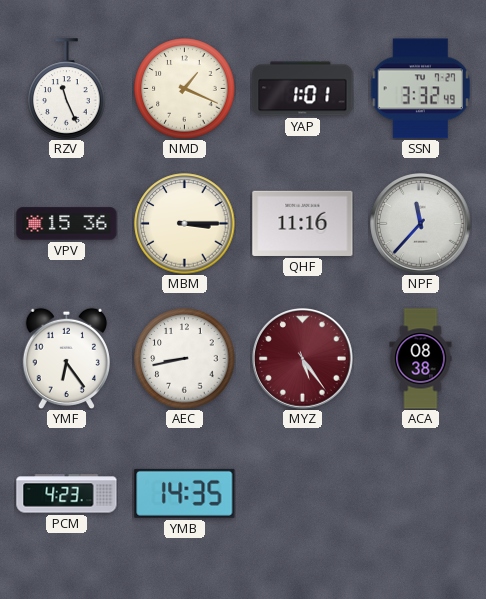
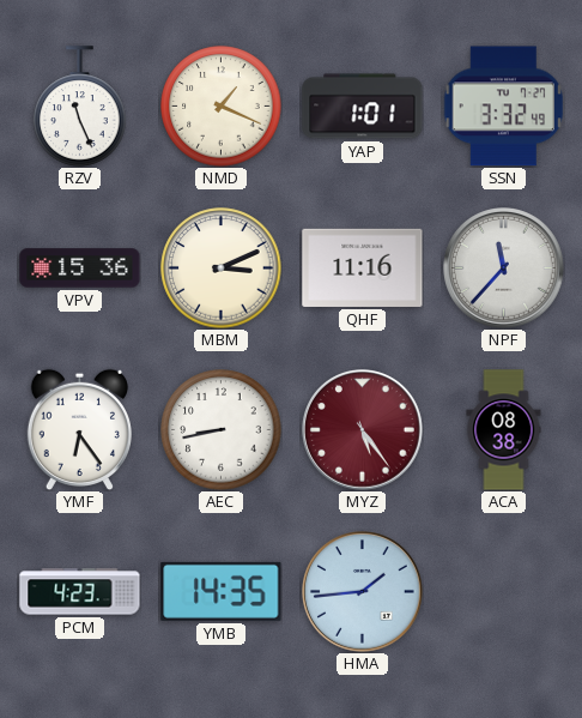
MBM: 3:15 -> 3:11
HMA: none -> 1:44
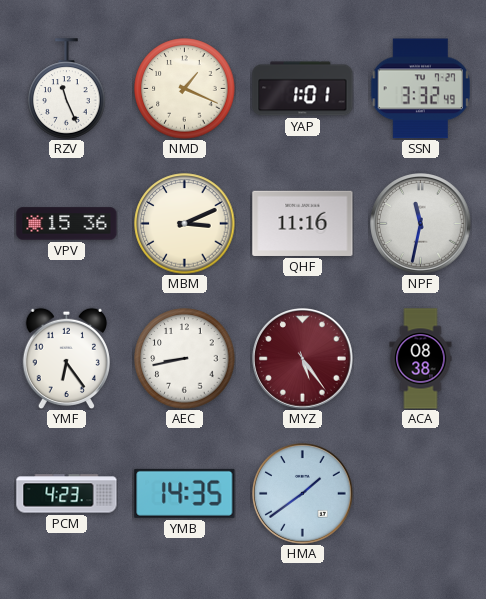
NPF: 11:37 -> 11:32
HMA: 1:44 -> 1:39
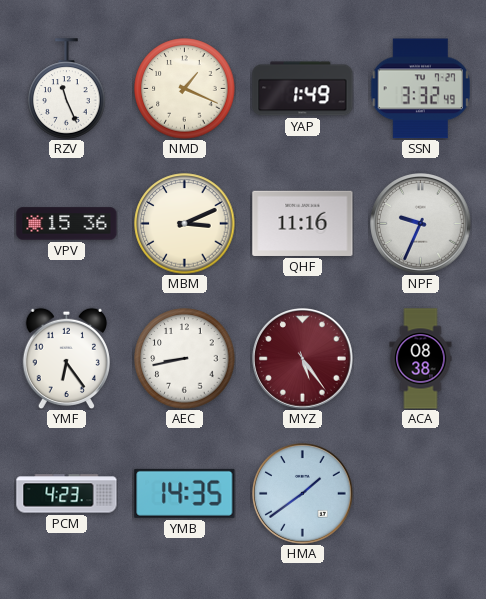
YAP: 1:01 -> 1:49
NPF: 11:32 -> 9:34
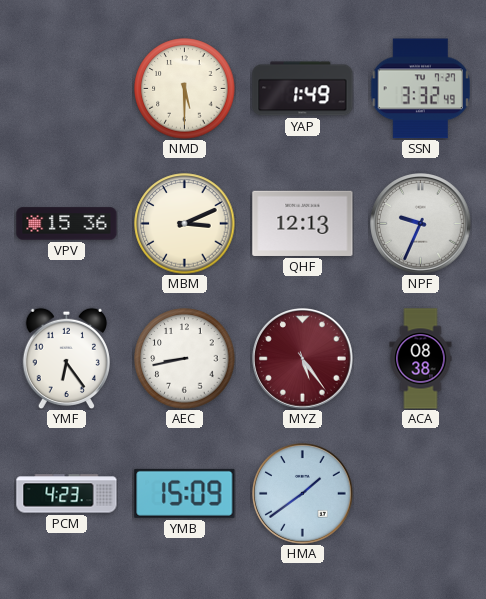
RZV: 11:26 -> none
NMD: 1:19 -> 5:30
QHF: 11:16 -> 12:13
YMB: 14:35 -> 15:09
